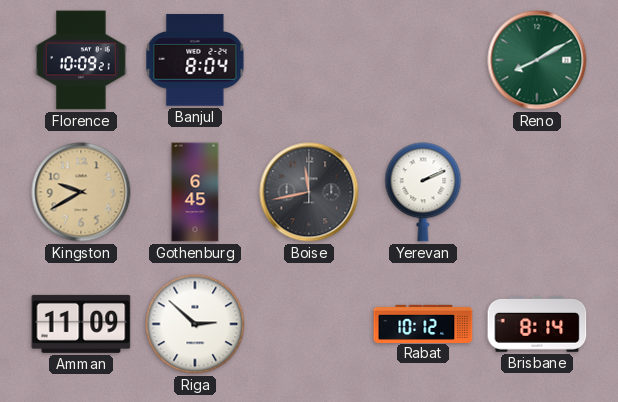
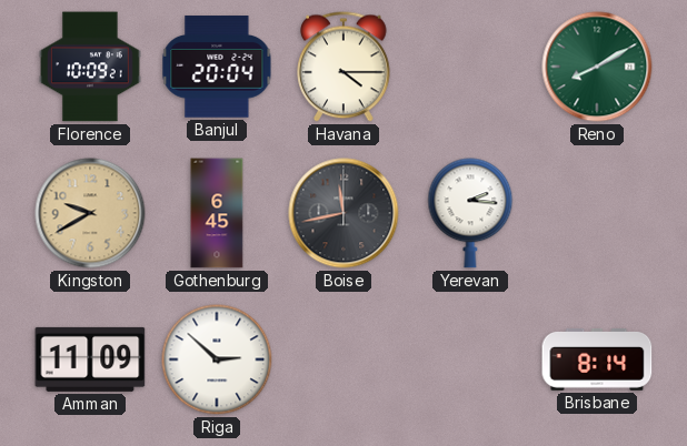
Banjul: 8:04 -> 20:04
Havana: none -> 4:15
Yerevan: 2:11 -> 2:16
Rabat: 10:12 -> none
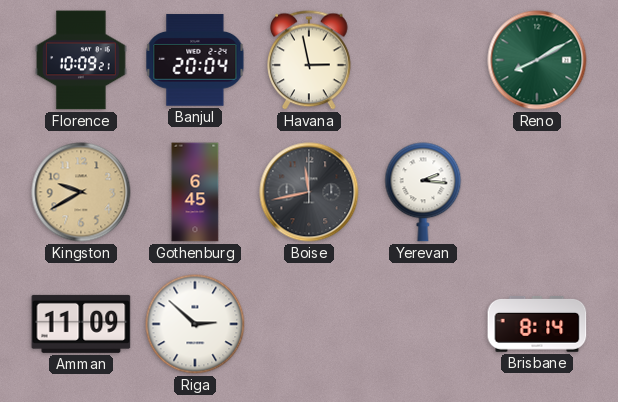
Havana: 4:15 -> 2:58
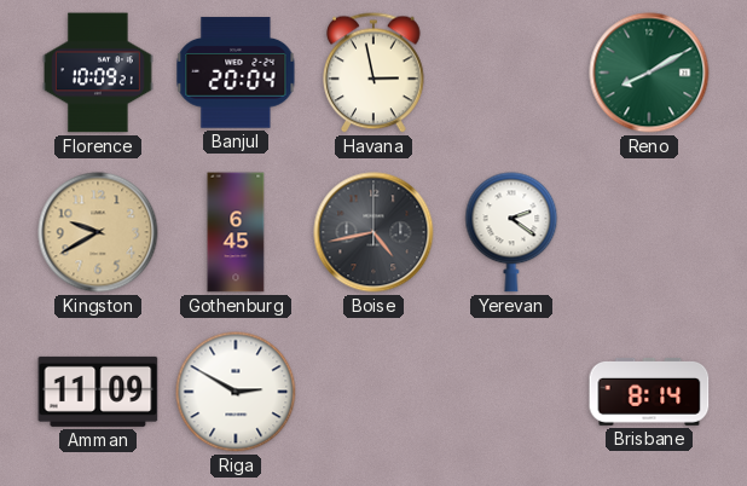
Boise: 11:43 -> 4:43
Yerevan: 2:16 -> 2:21
Riga: 2:52 -> 2:50
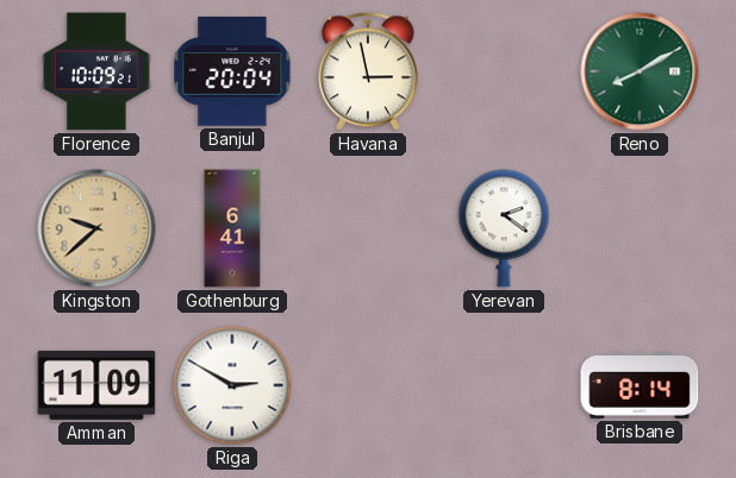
Kingston: 9:40 -> 9:38
Gothenburg: 6:45 -> 6:41
Boise: 4:43 -> none
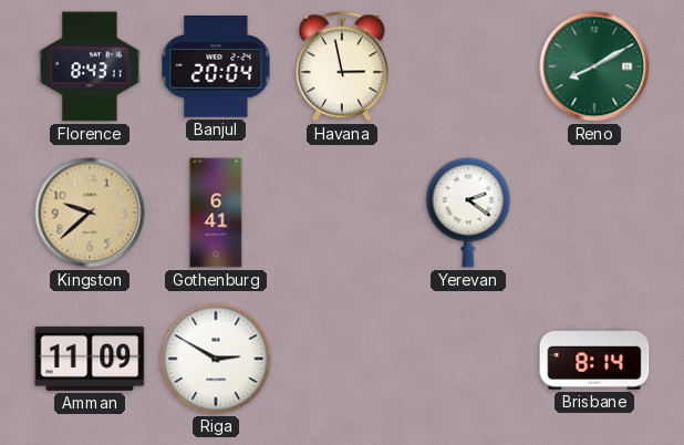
Florence: 10:09 -> 8:43
